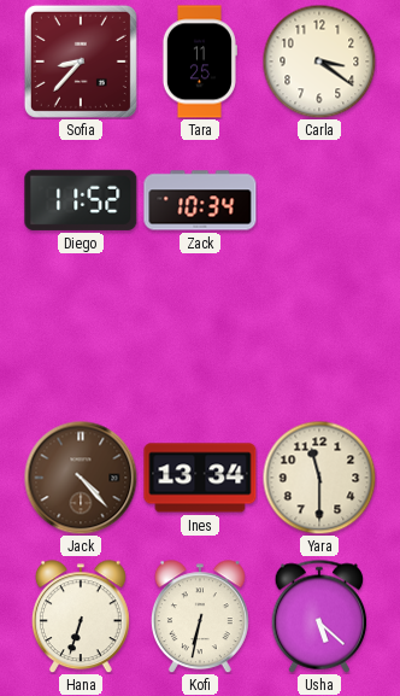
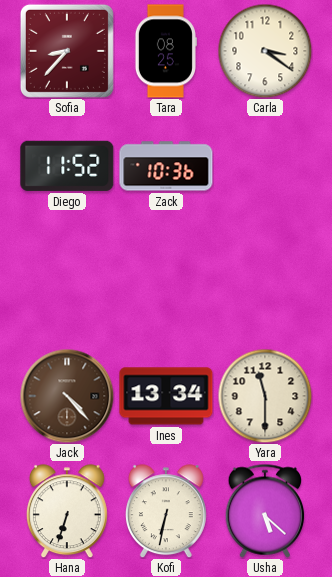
Tara: 11:25 -> 08:25
Zack: 10:34 -> 10:36
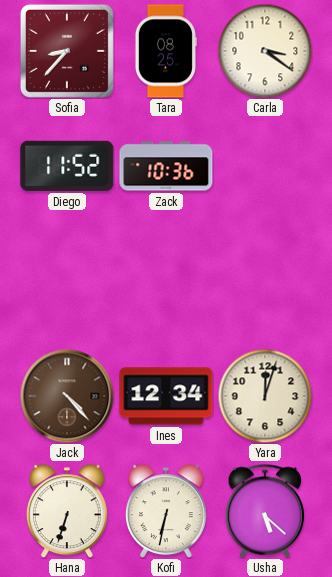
Ines: 13:34 -> 12:34
Yara: 11:30 -> 12:03
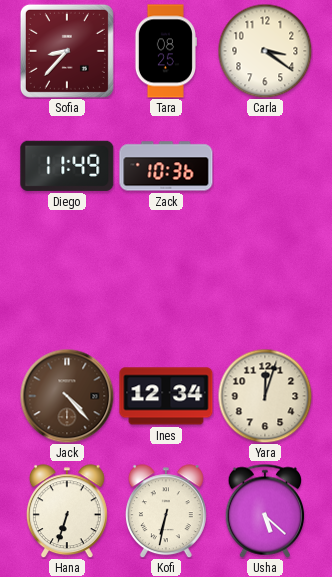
Diego: 11:52 -> 11:49
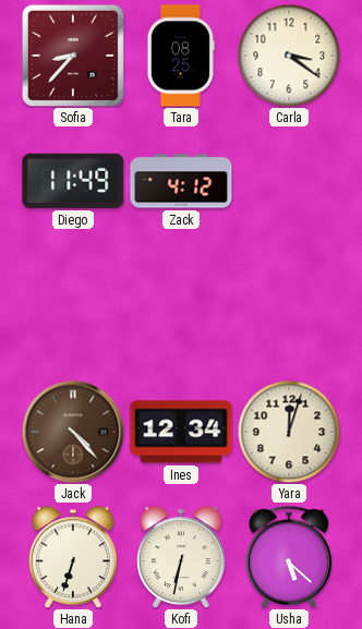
Zack: 10:36 -> 4:12
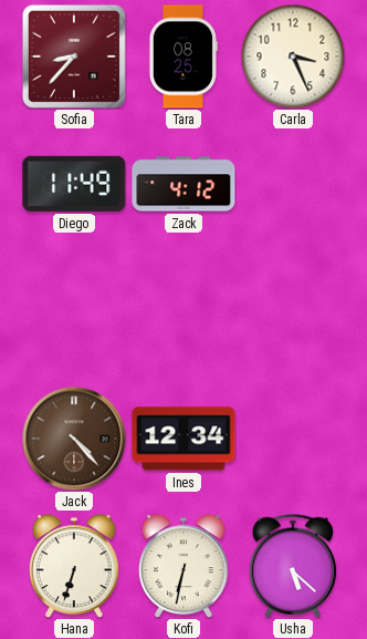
Carla: 3:21 -> 3:26
Yara: 12:03 -> none
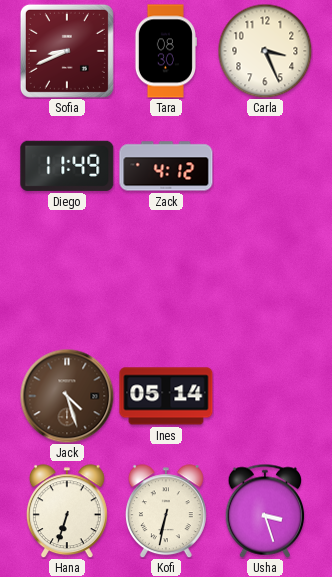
Sofia: 8:37 -> 8:41
Tara: 08:25 -> 08:30
Jack: 4:23 -> 4:27
Ines: 12:34 -> 05:14
Usha: 5:22 -> 3:27
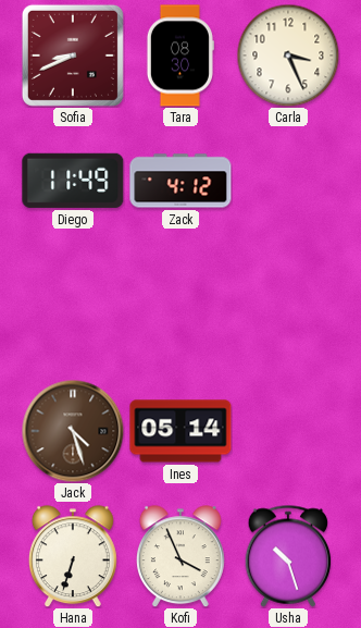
Kofi: 6:32 -> 3:56
Usha: 3:27 -> 10:27
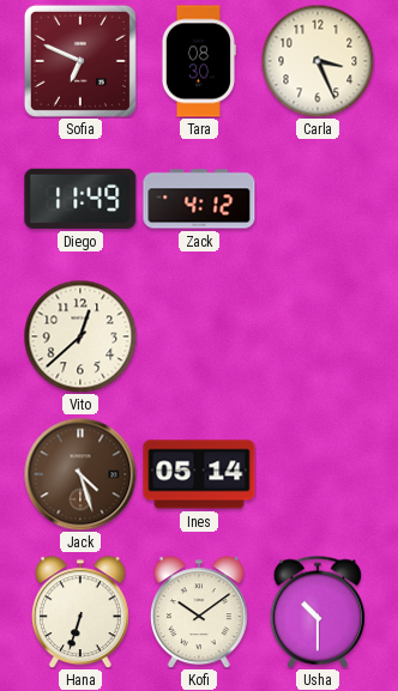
Sofia: 8:41 -> 6:49
Vito: none -> 12:38
Kofi: 3:56 -> 10:09
Usha: 10:27 -> 10:30
